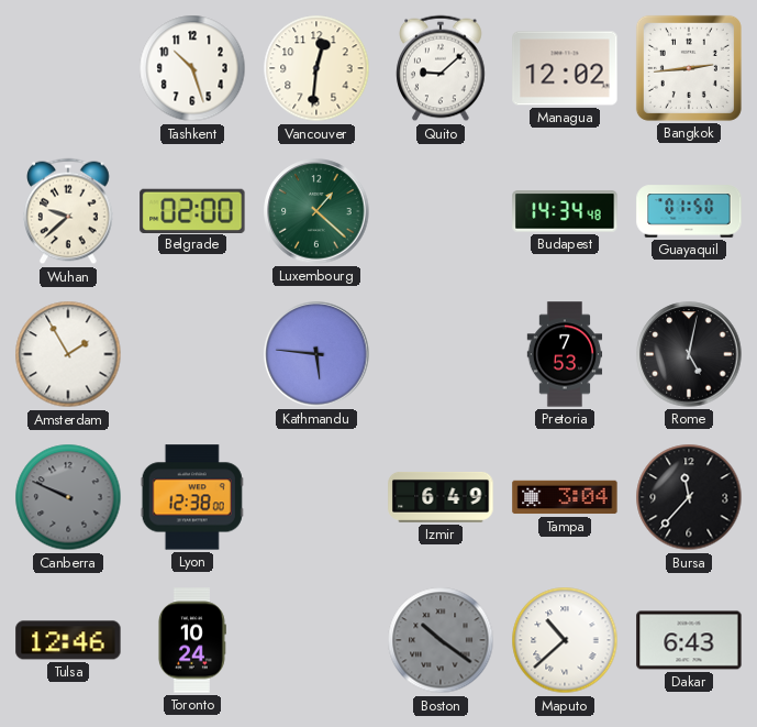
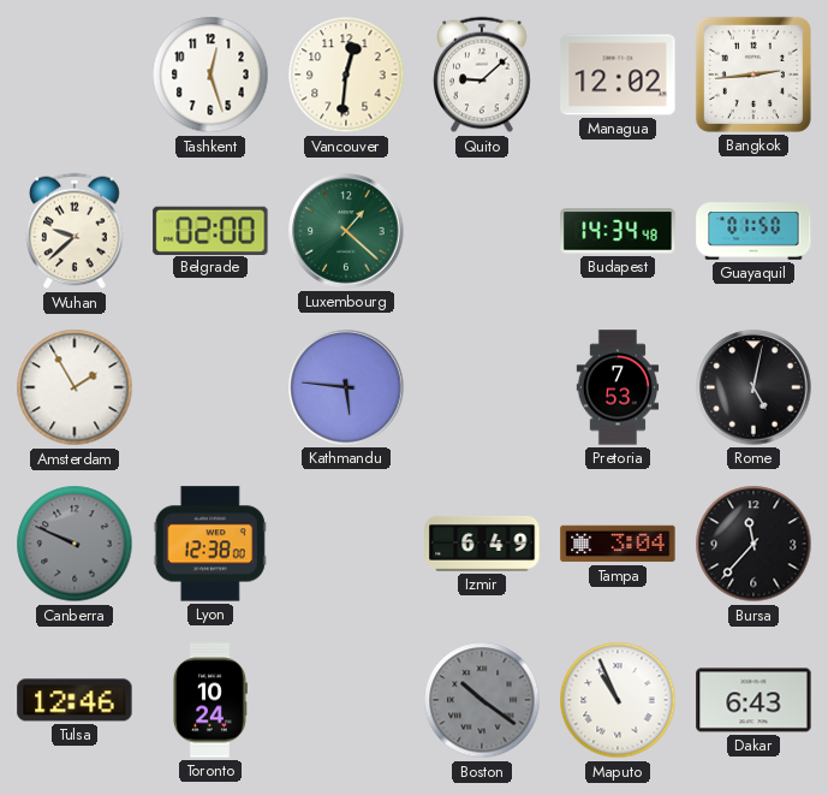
Tashkent: 10:27 -> 12:27
Maputo: 10:38 -> 10:56
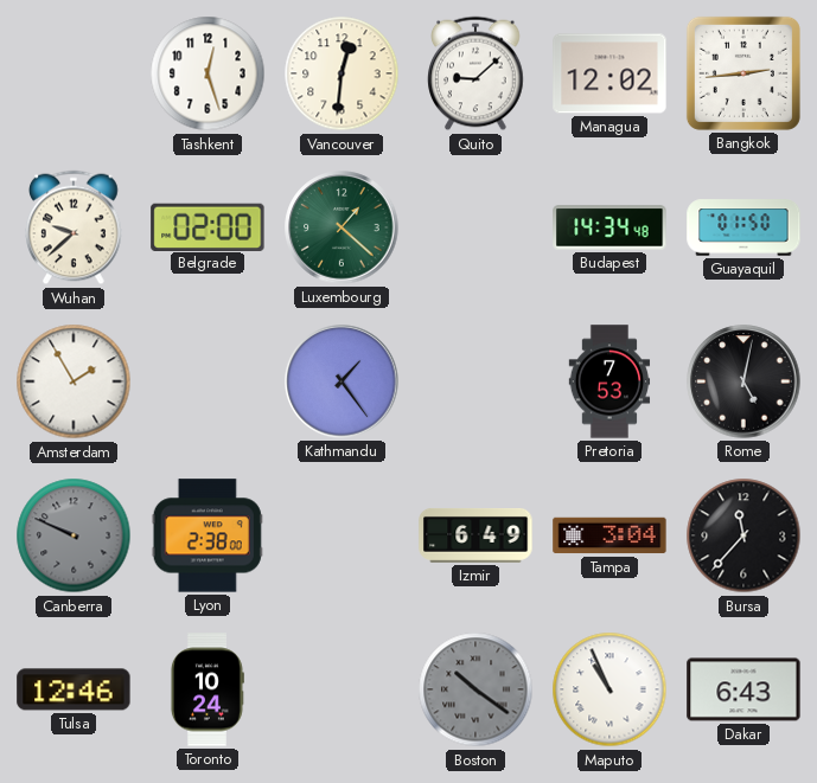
Kathmandu: 5:46 -> 1:24
Lyon: 12:38 -> 2:38
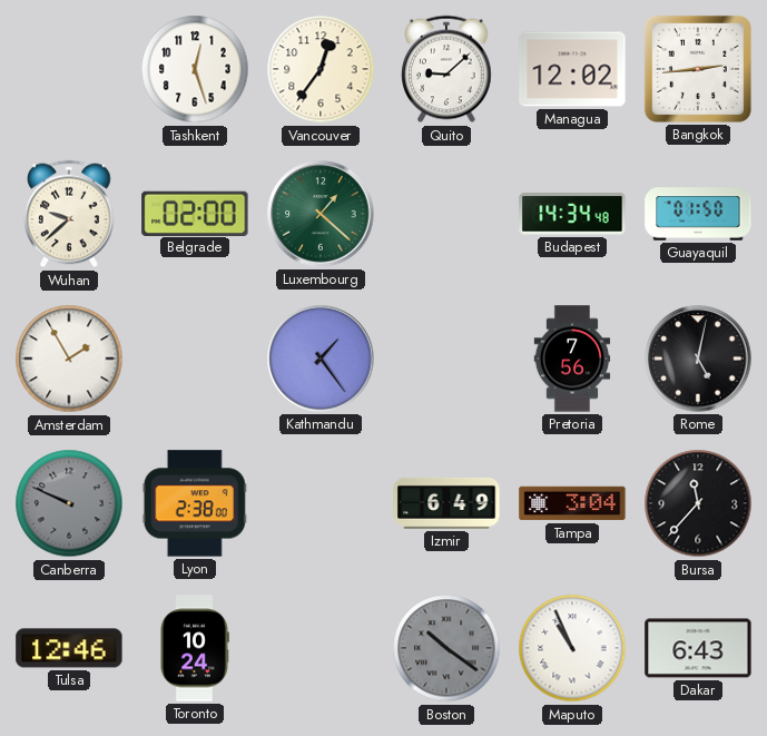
Vancouver: 12:31 -> 12:36
Pretoria: 7:53 -> 7:56
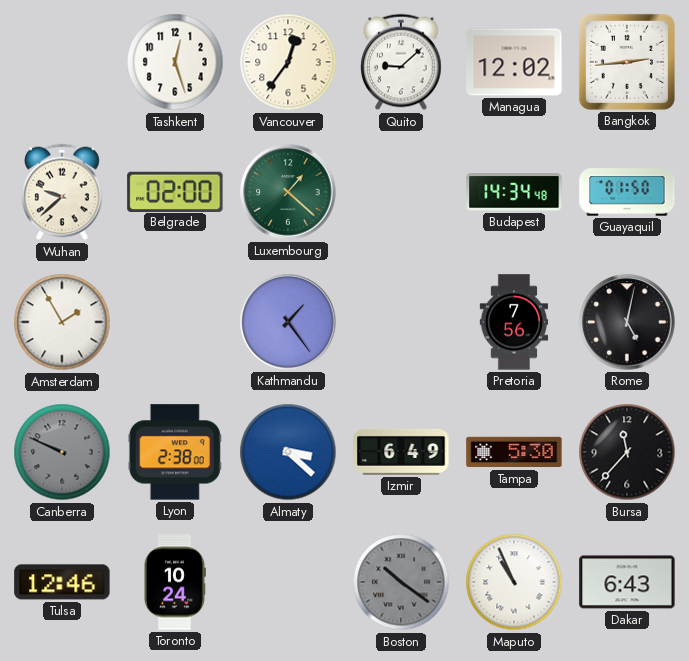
Almaty: none -> 3:22
Tampa: 3:04 -> 5:30
